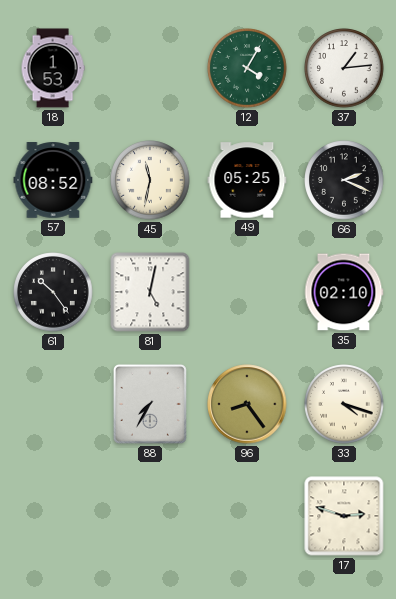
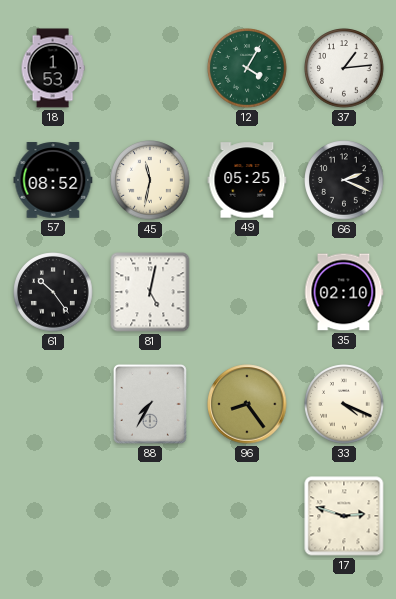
33: 4:18 -> 4:19
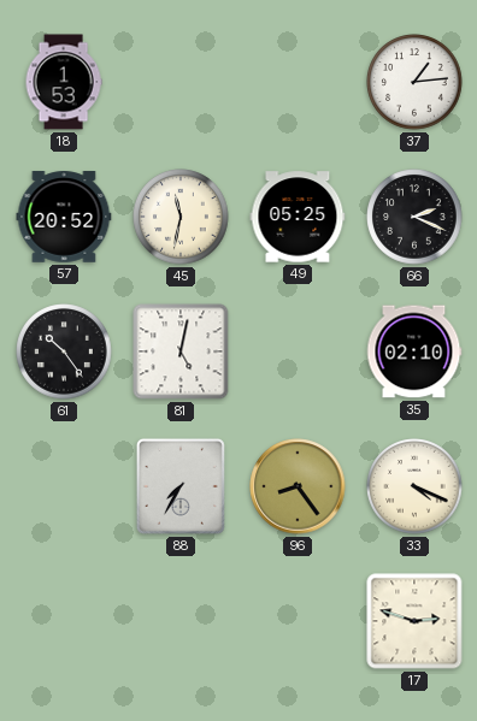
12: 4:05 -> none
57: 08:52 -> 20:52
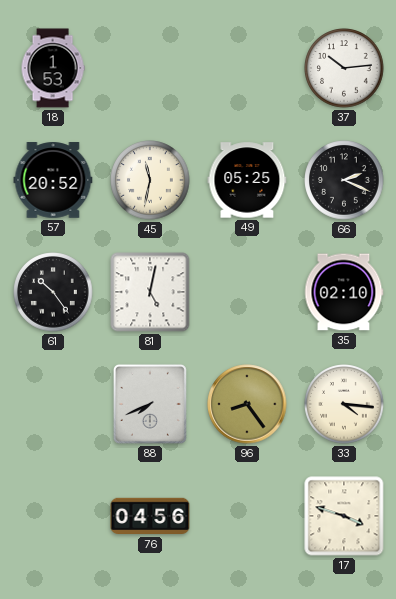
37: 1:14 -> 10:14
88: 7:35 -> 7:41
33: 4:19 -> 4:16
76: none -> 04:56
17: 2:48 -> 3:48
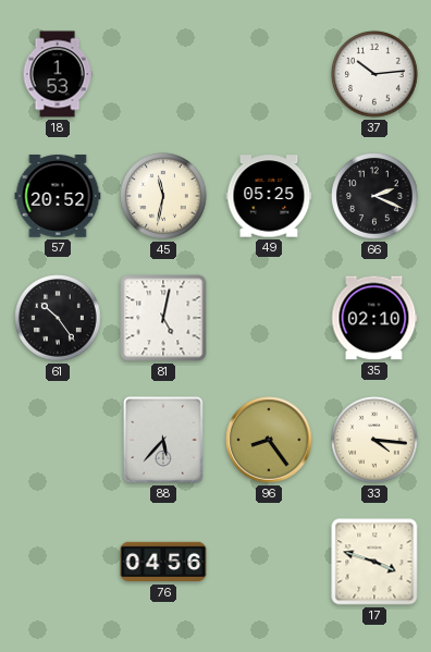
88: 7:41 -> 5:37
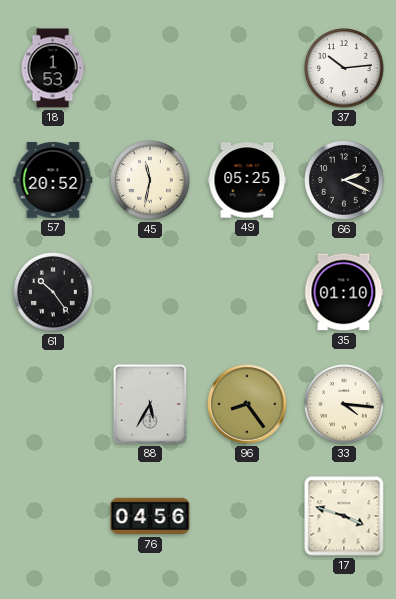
81: 5:02 -> none
35: 02:10 -> 01:10
88: 5:37 -> 5:35
